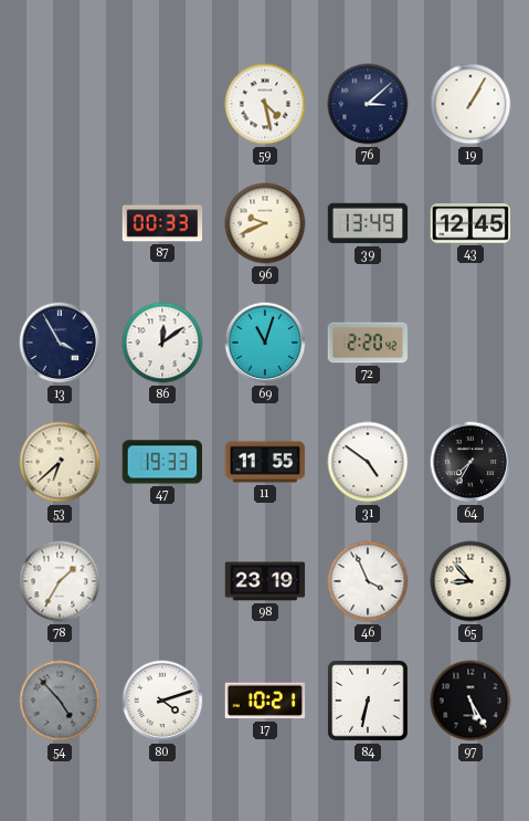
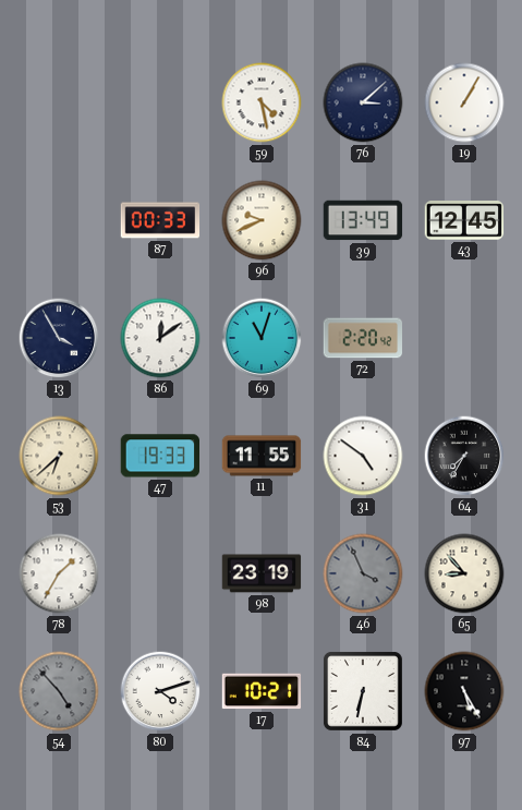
46 dial: white -> grey
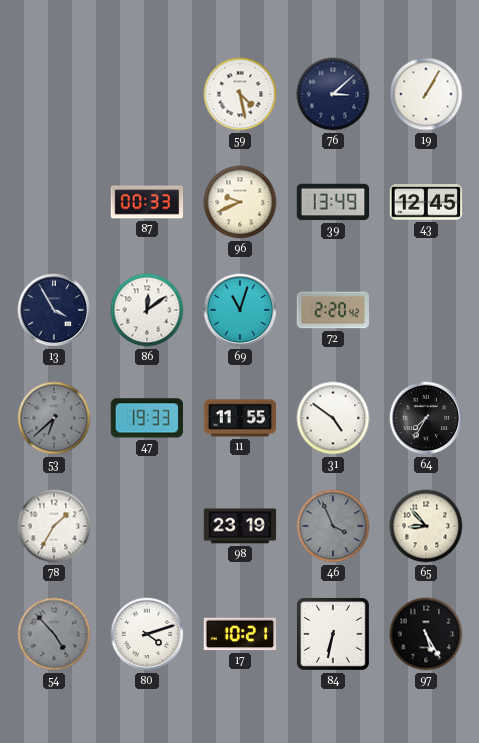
53 dial: cream -> grey
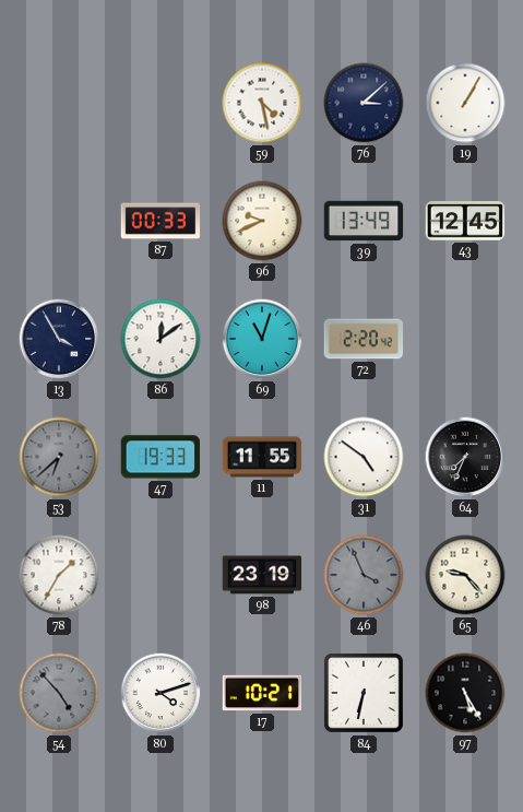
64: 7:35 -> 7:34
65: 8:53 -> 9:23
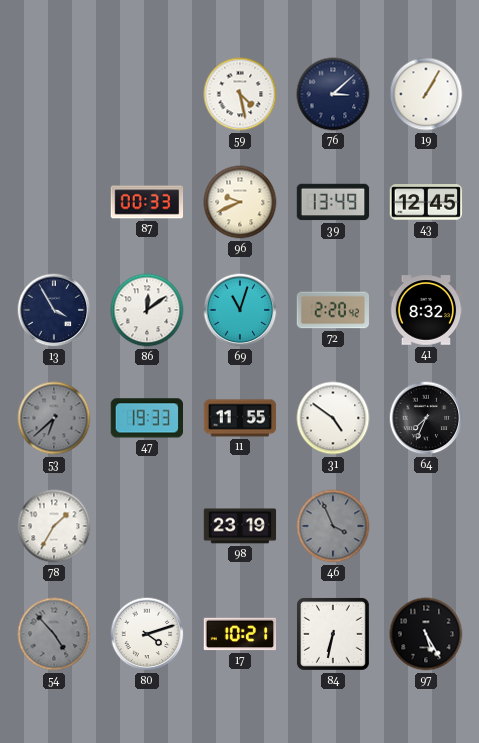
41: none -> 8:32
65: 9:23 -> none
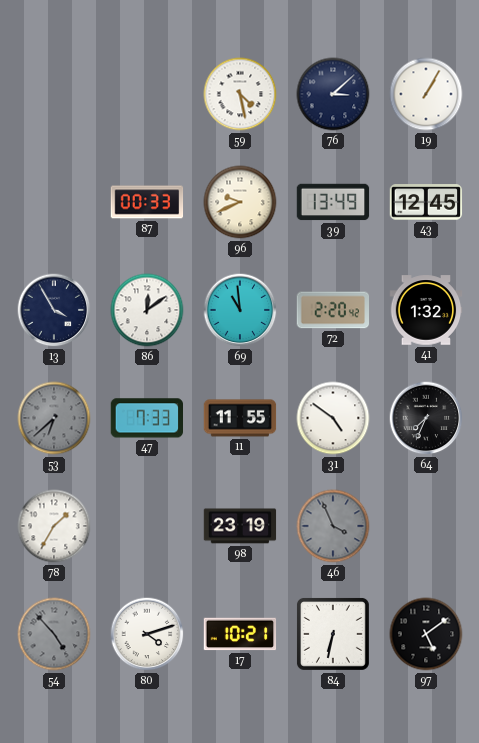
69: 11:03 -> 10:59
41: 8:32 -> 1:32
47: 19:33 -> 7:33
97: 5:25 -> 5:09
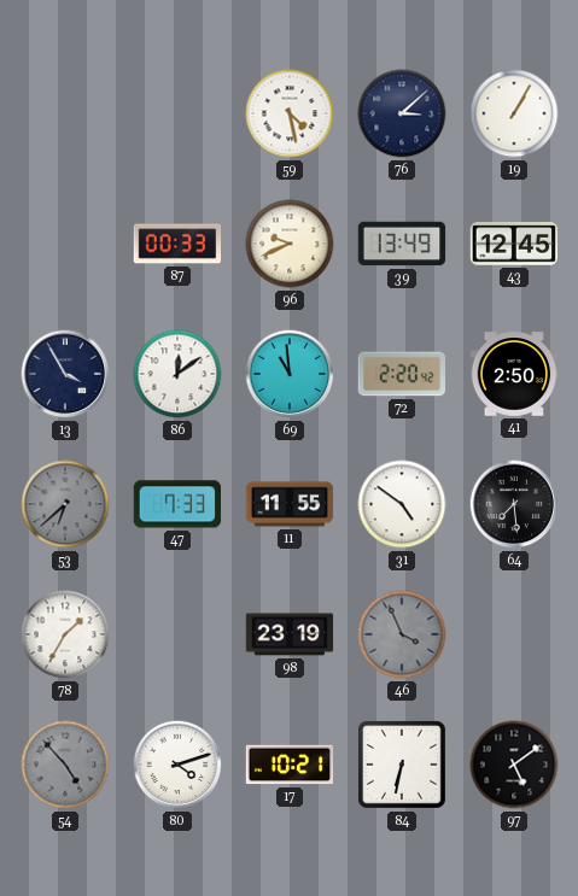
41: 1:32 -> 2:50
64: 7:34 -> 7:29
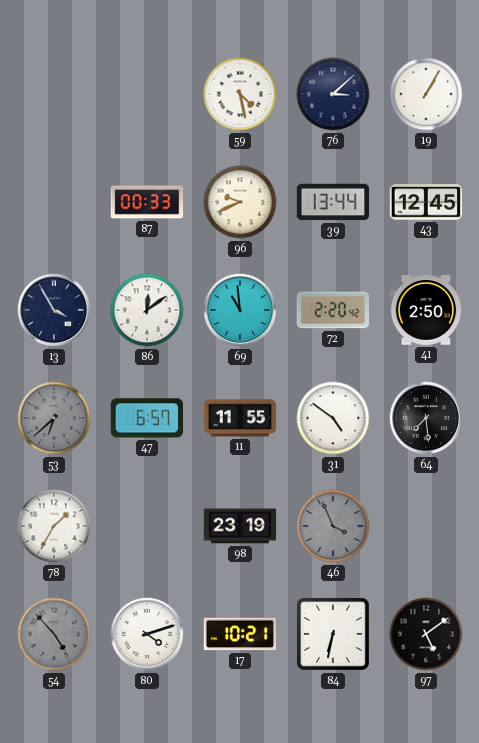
39: 13:49 -> 13:44
47: 7:33 -> 6:57
